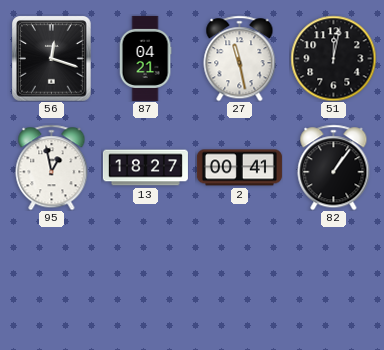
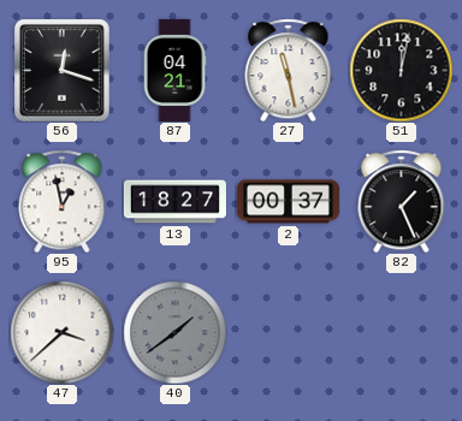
2: 00:41 -> 00:37
82: 1:06 -> 1:26
47: none -> 3:38
40: none -> 1:39
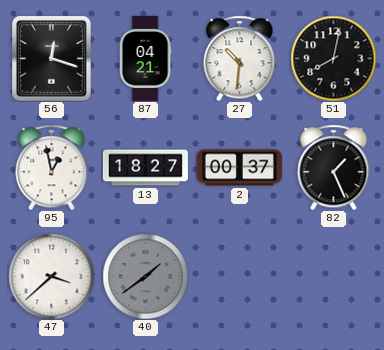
27: 11:28 -> 10:31
51: 12:02 -> 8:02
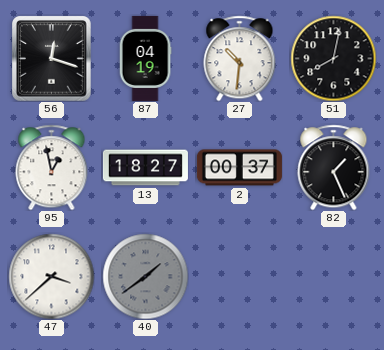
87: 04:21 -> 04:19
